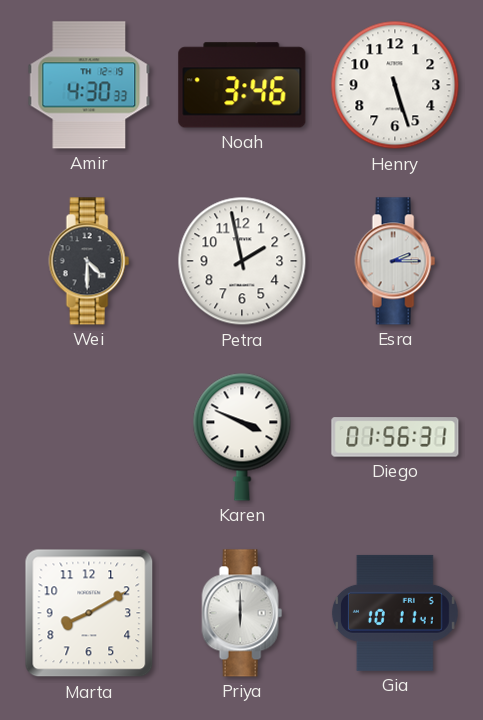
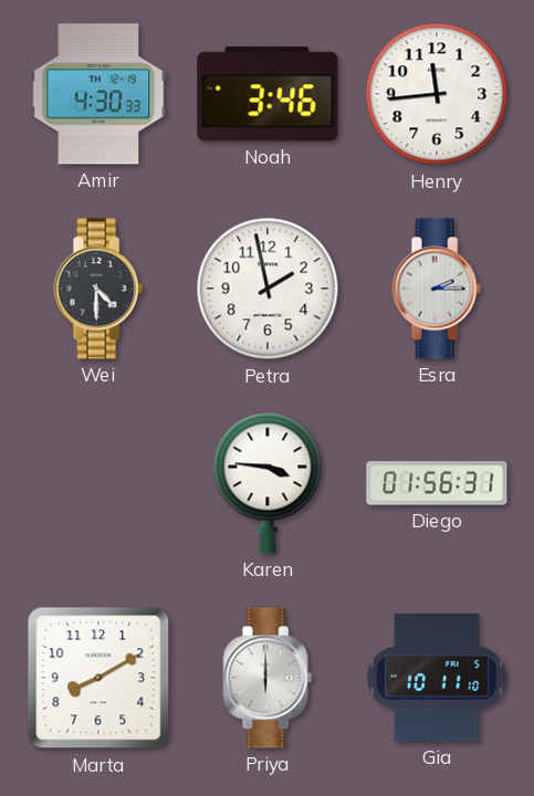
Henry: 5:27 -> 11:44
Karen: 3:49 -> 3:46
Gia: 10:11:41 -> 10:11:10
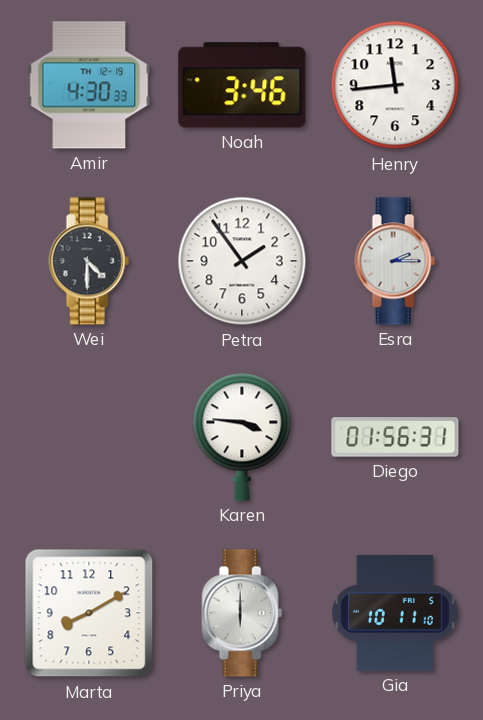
Petra: 1:58 -> 1:54
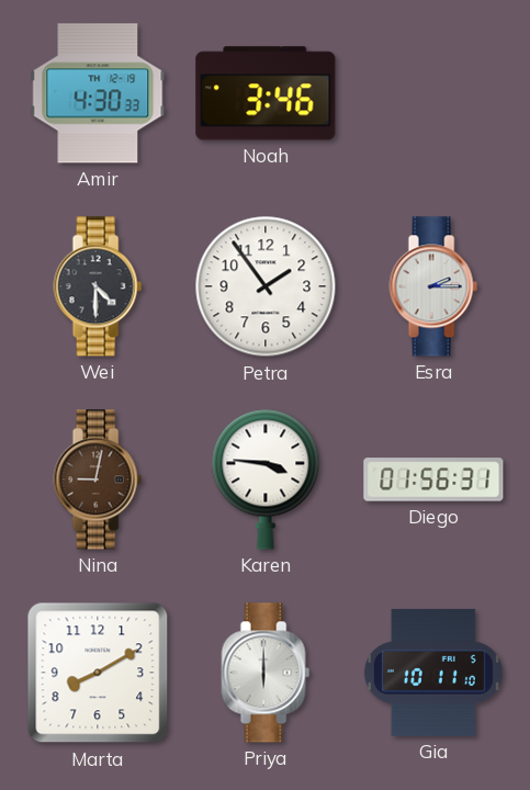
Henry: 11:44 -> none
Nina: none -> 9:02
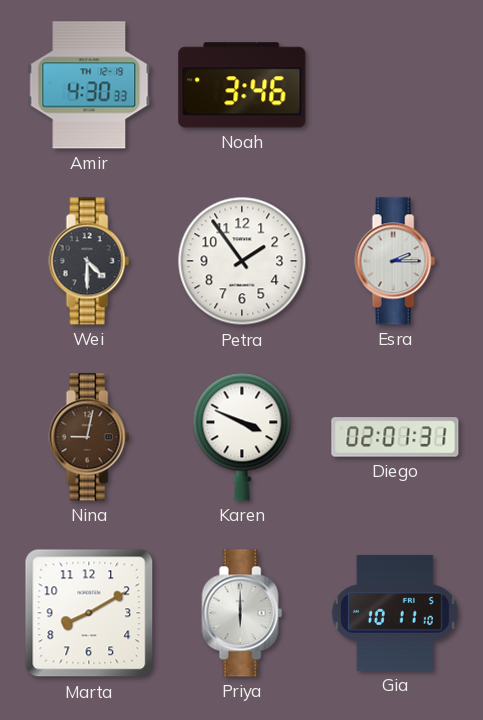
Karen: 3:46 -> 3:49
Diego: 01:56 -> 02:01
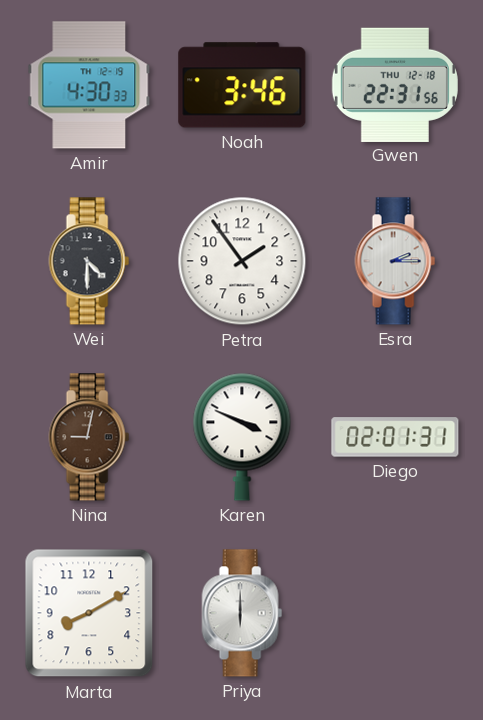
Gwen: none -> 22:31
Gia: 10:11 -> none
